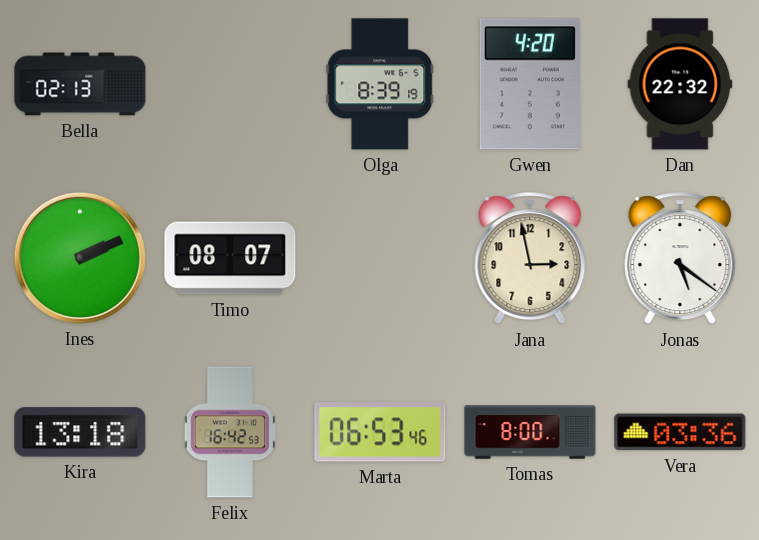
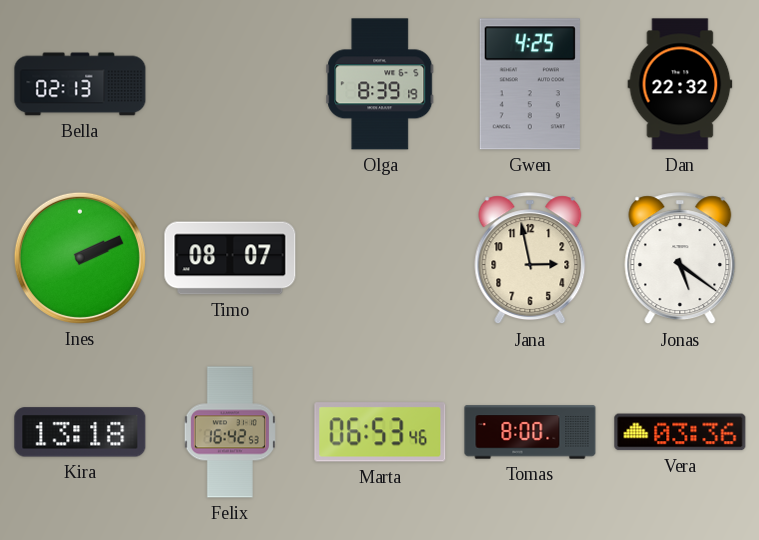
Gwen: 4:20 -> 4:25
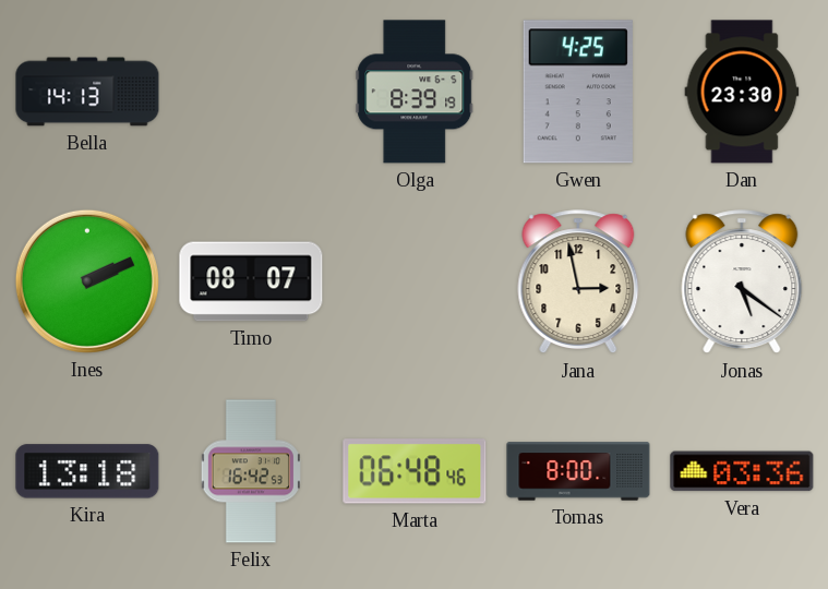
Bella: 02:13 -> 14:13
Dan: 22:32 -> 23:30
Marta: 06:53 -> 06:48
